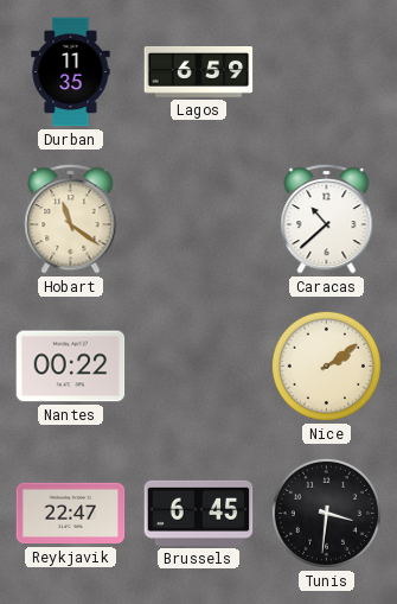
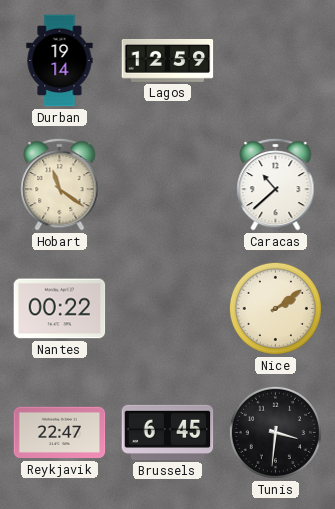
Durban: 11:35 -> 19:14
Lagos: 6:59 -> 12:59
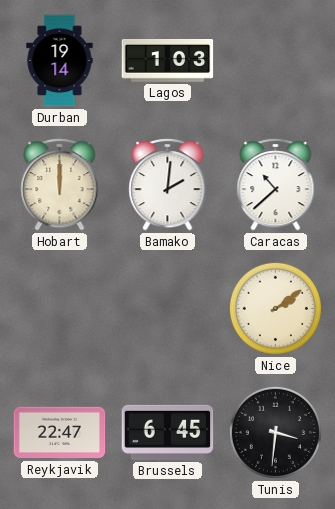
Lagos: 12:59 -> 1:03
Hobart: 11:21 -> 12:00
Bamako: none -> 2:01
Nantes: 00:22 -> none
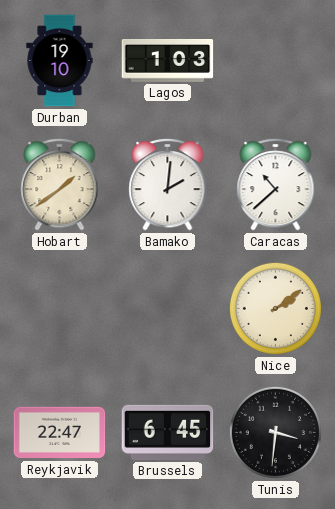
Durban: 19:14 -> 19:10
Hobart: 12:00 -> 1:39
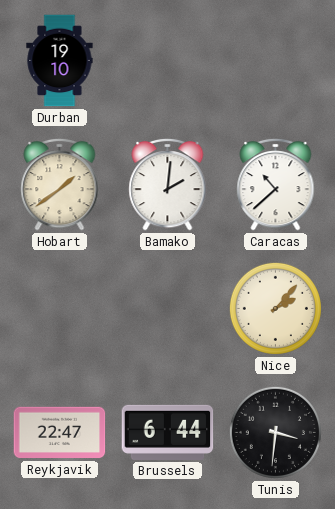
Lagos: 1:03 -> none
Nice: 2:09 -> 2:07
Brussels: 6:45 -> 6:44
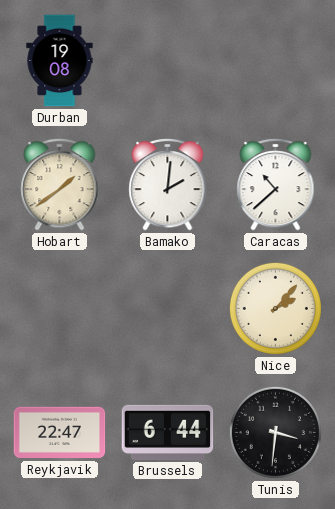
Durban: 19:10 -> 19:08
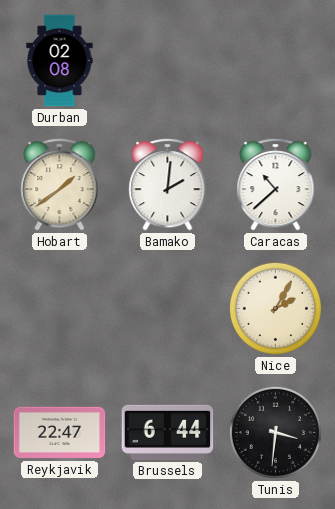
Durban: 19:08 -> 02:08
Nice: 2:07 -> 2:05
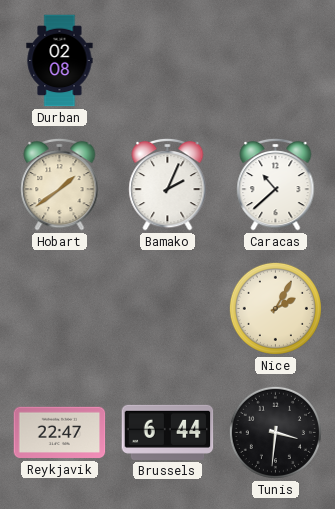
Bamako: 2:01 -> 2:04
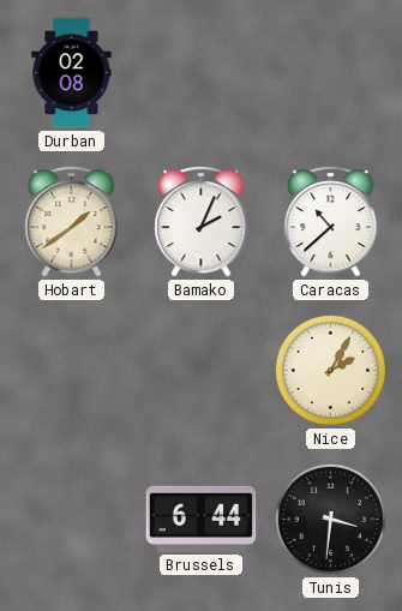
Reykjavik: 22:47 -> none
